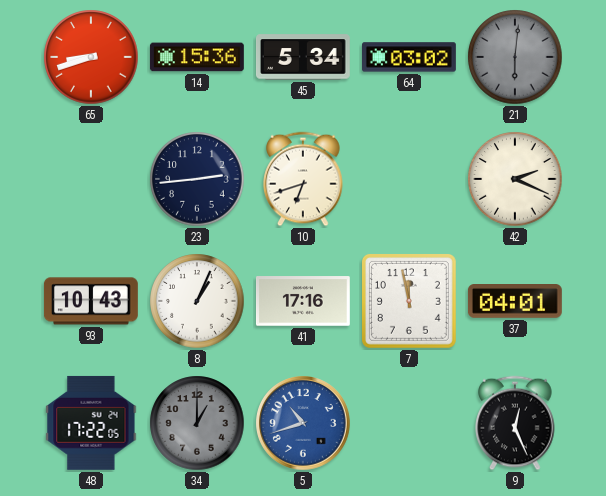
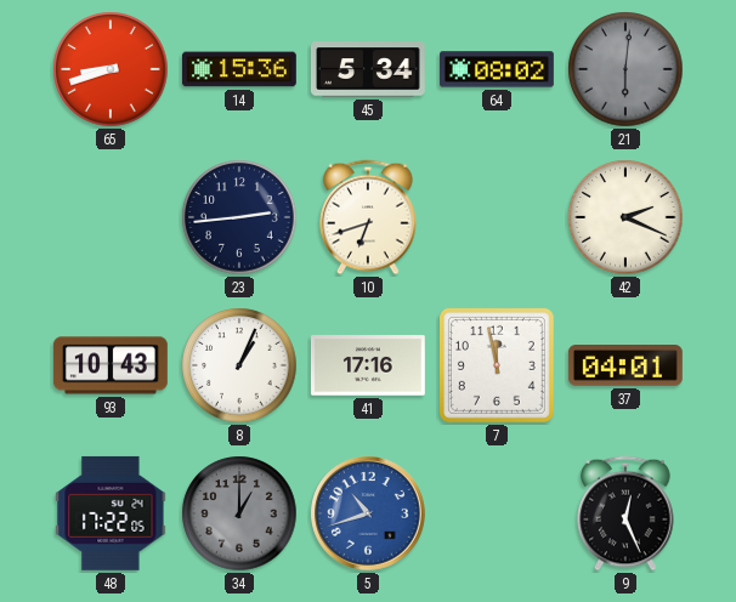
64: 03:02 -> 08:02
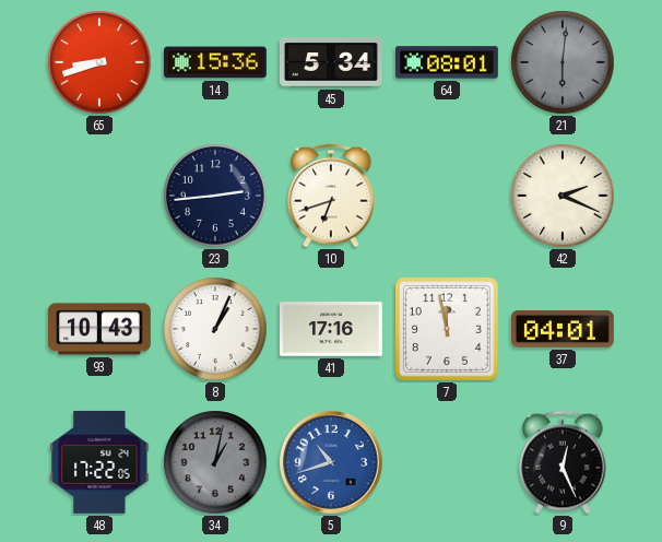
64: 08:02 -> 08:01
34: 1:00 -> 1:02
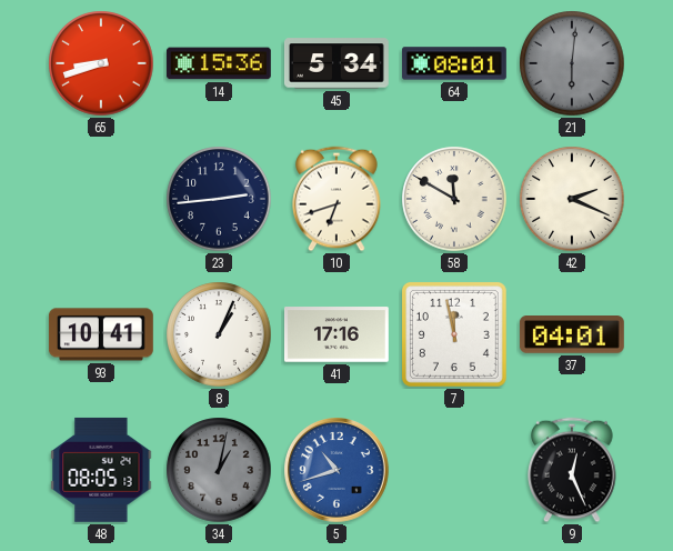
58: none -> 11:50
93: 10:43 -> 10:41
48: 17:22 -> 08:05
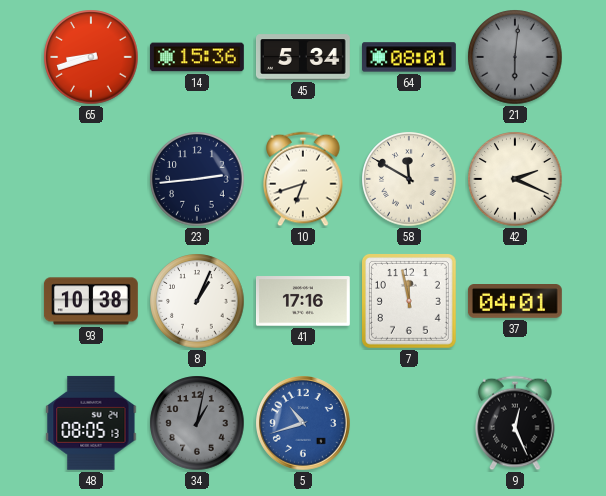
93: 10:41 -> 10:38
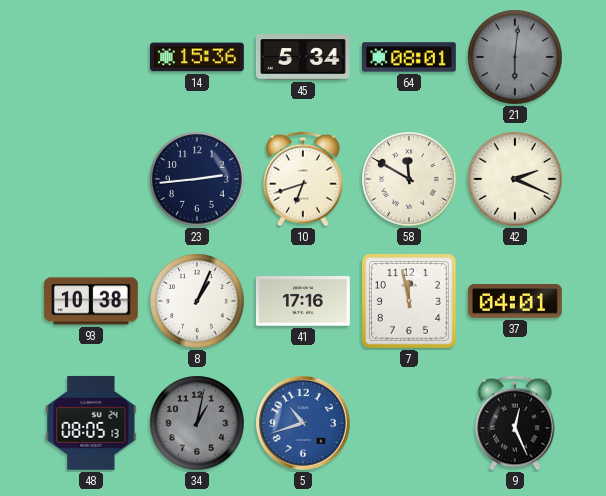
65: 8:42 -> none
